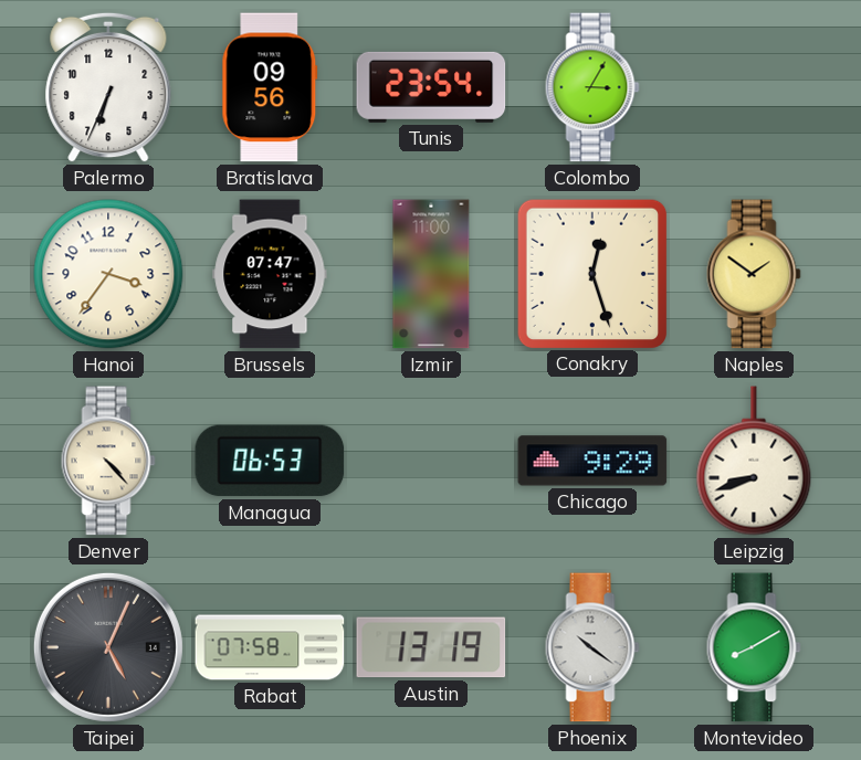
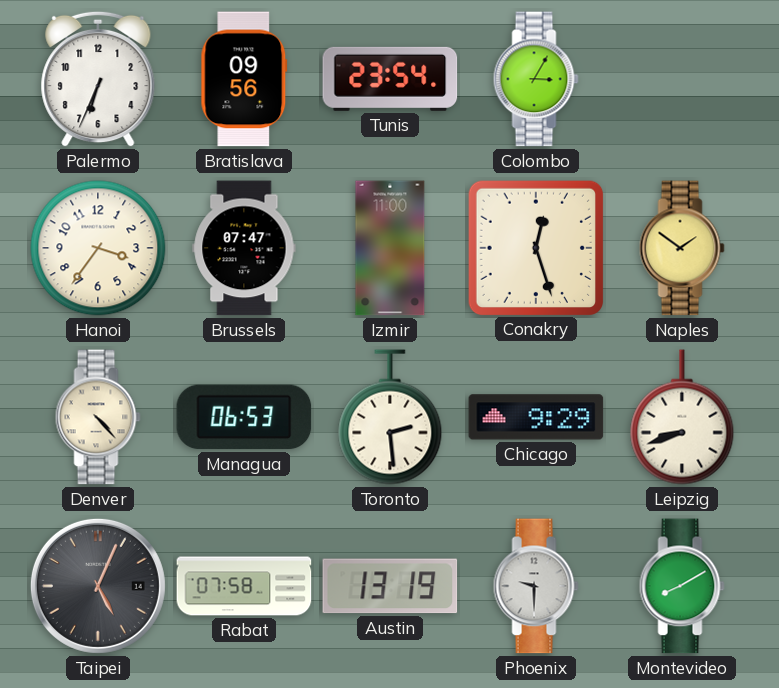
Toronto: none -> 2:29
Phoenix: 10:21 -> 9:30
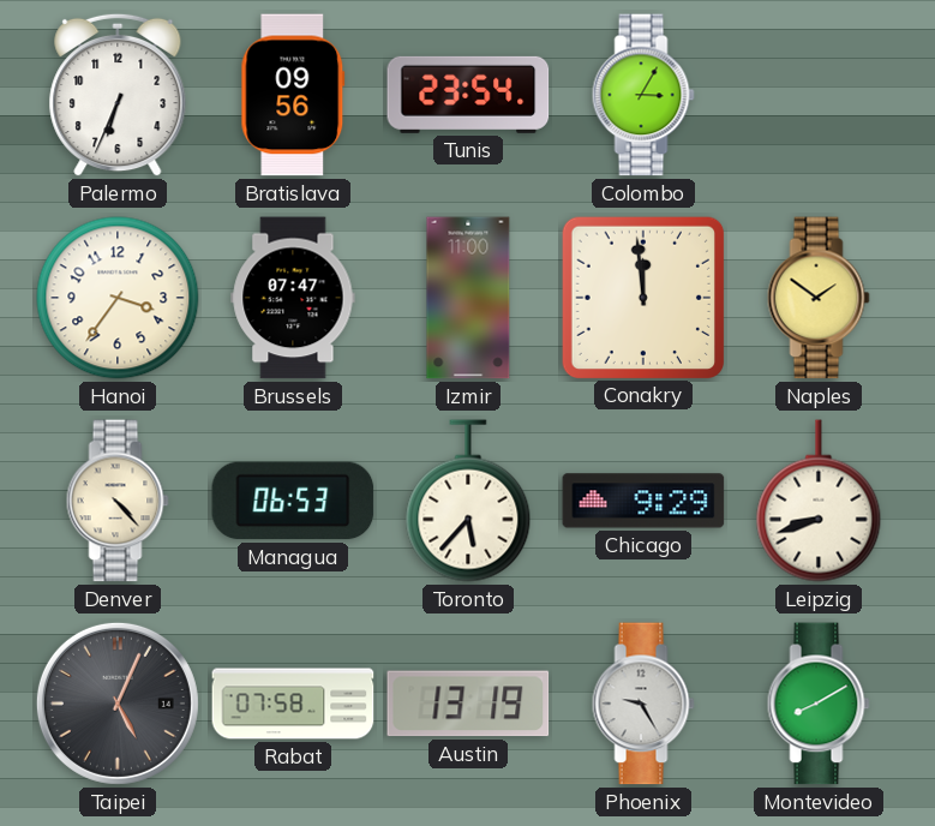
Conakry: 12:27 -> 11:59
Toronto: 2:29 -> 5:37
Phoenix: 9:30 -> 9:25
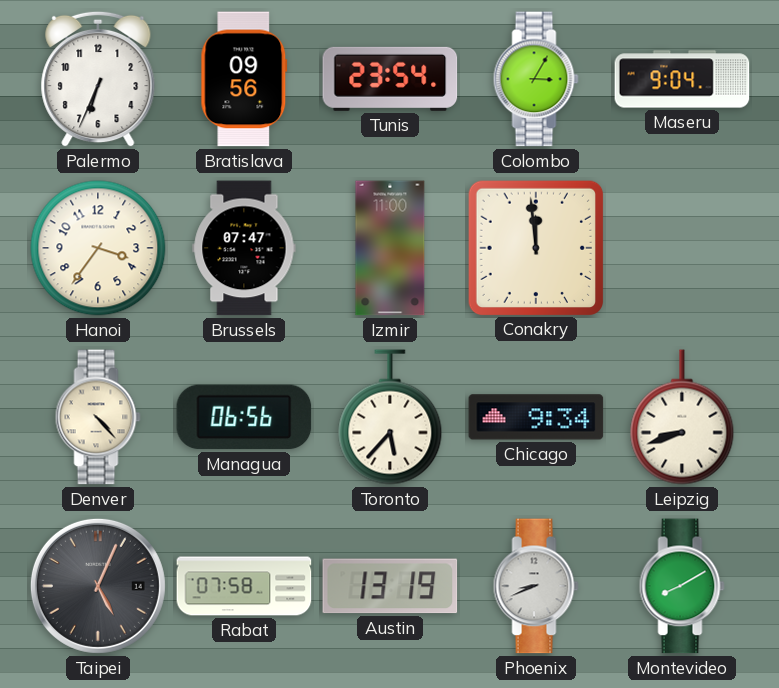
Maseru: none -> 9:04
Naples: 1:51 -> none
Managua: 06:53 -> 06:56
Chicago: 9:29 -> 9:34
Phoenix: 9:25 -> 8:41
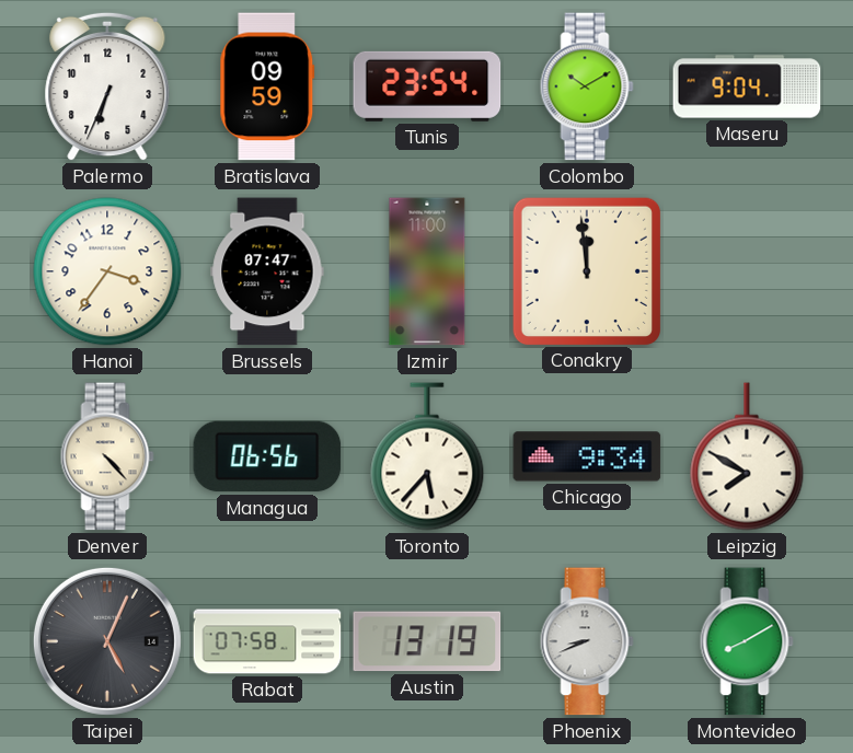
Bratislava: 09:56 -> 09:59
Colombo: 3:05 -> 10:10
Leipzig: 8:42 -> 7:50
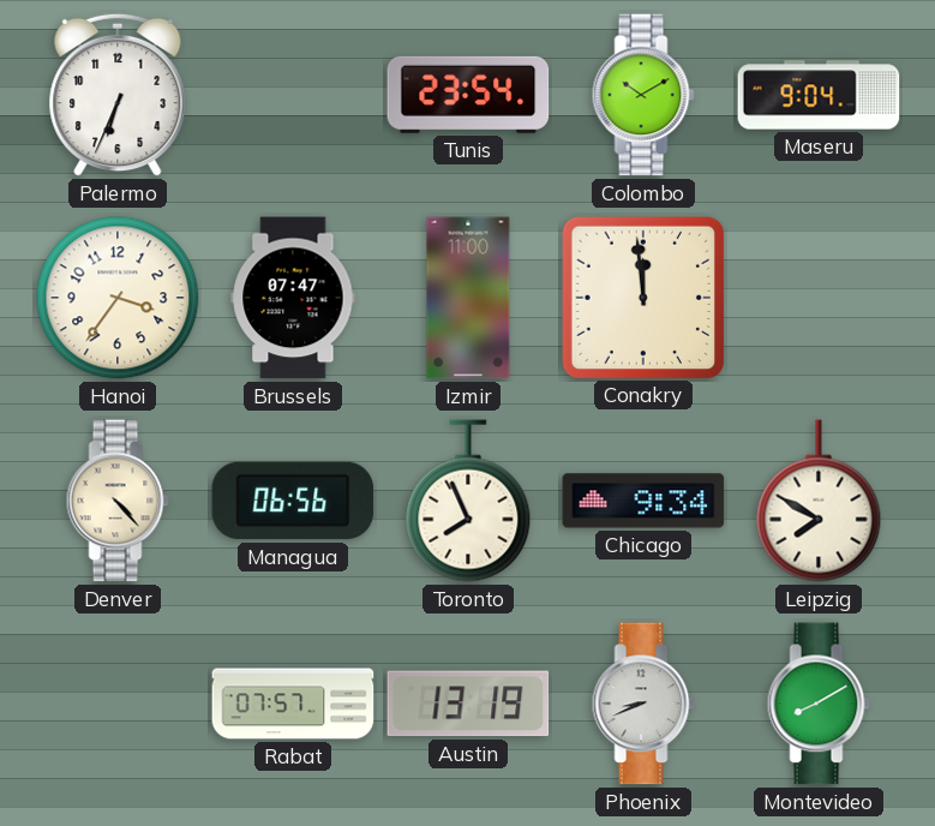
Bratislava: 09:59 -> none
Toronto: 5:37 -> 7:56
Taipei: 5:04 -> none
Rabat: 07:58 -> 07:57
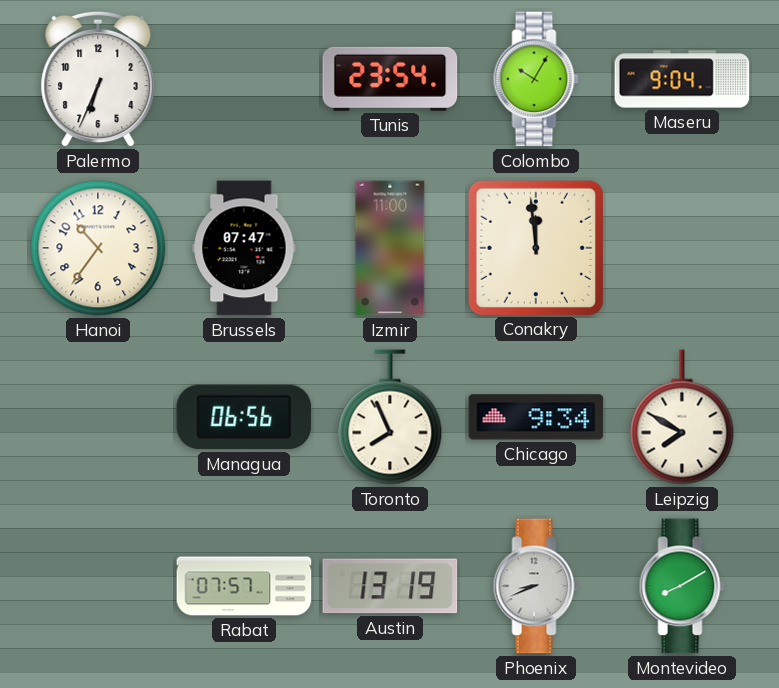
Colombo: 10:10 -> 10:05
Hanoi: 3:36 -> 10:36
Denver: 4:23 -> none
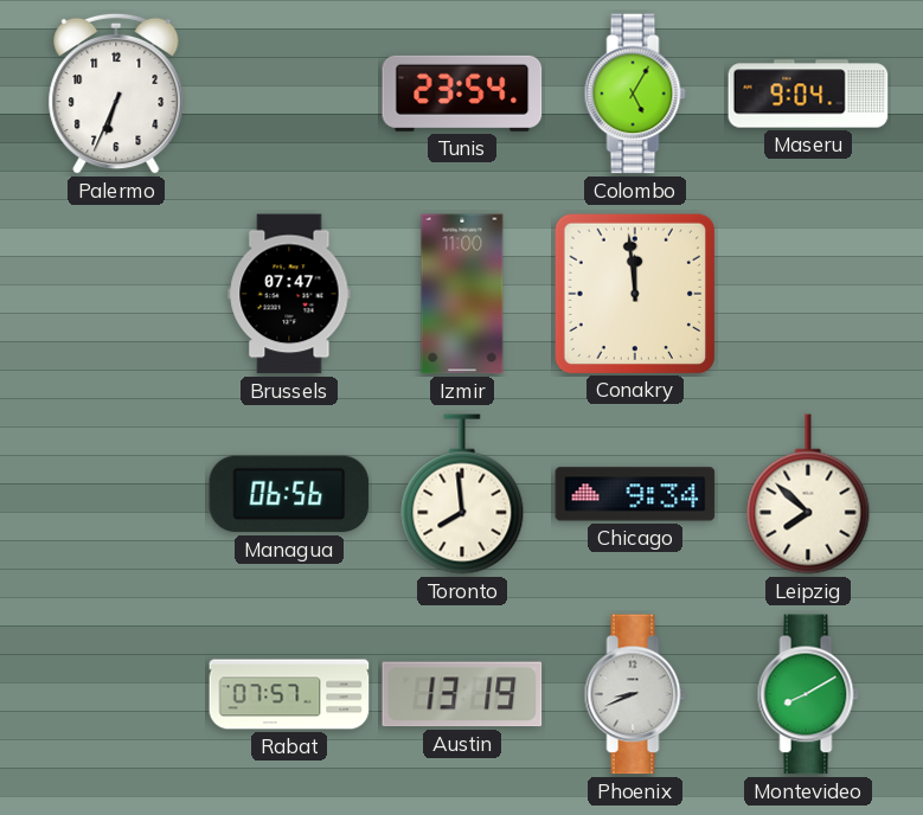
Colombo: 10:05 -> 5:05
Hanoi: 10:36 -> none
Toronto: 7:56 -> 7:59
Leipzig: 7:50 -> 7:52
